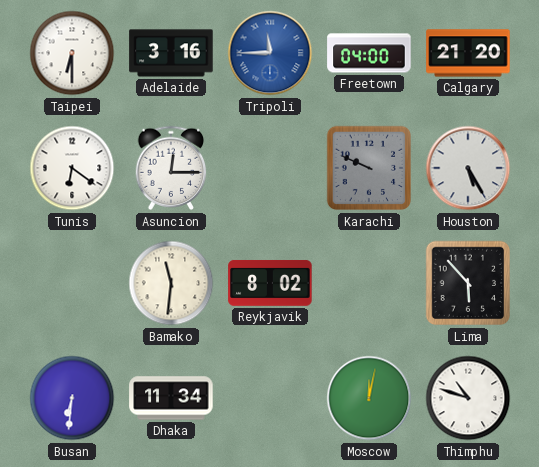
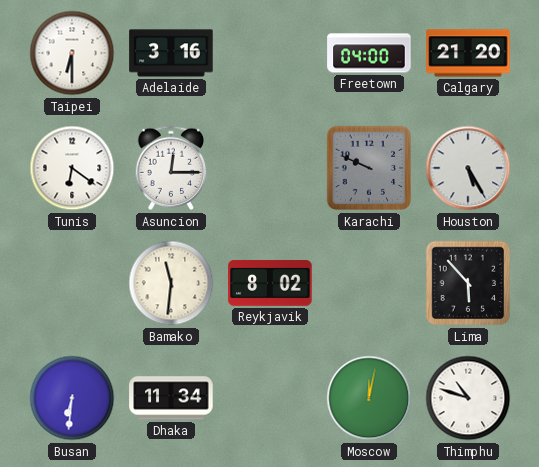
Tripoli: 11:45 -> none
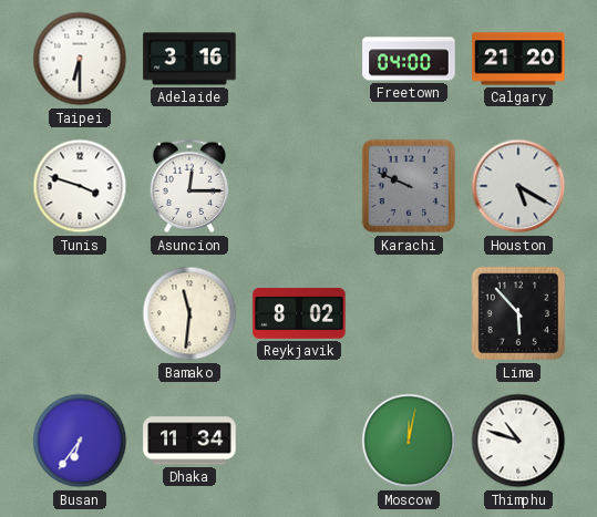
Tunis: 6:21 -> 3:48
Houston: 5:25 -> 5:20
Busan: 6:31 -> 6:36
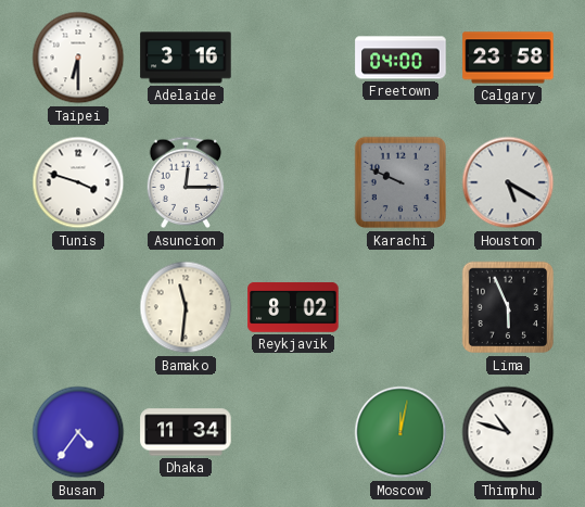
Calgary: 21:20 -> 23:58
Lima: 5:53 -> 5:56
Busan: 6:36 -> 4:36
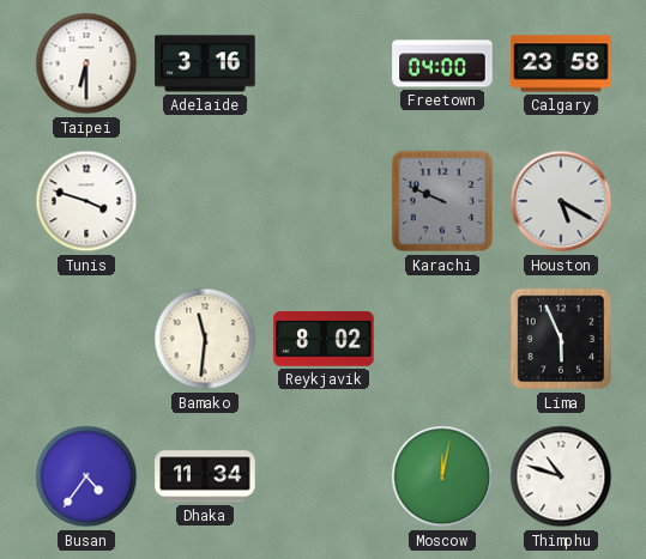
Asuncion: 12:15 -> none
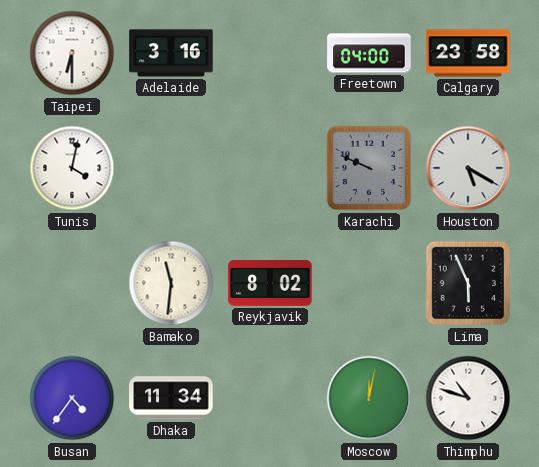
Tunis: 3:48 -> 4:02
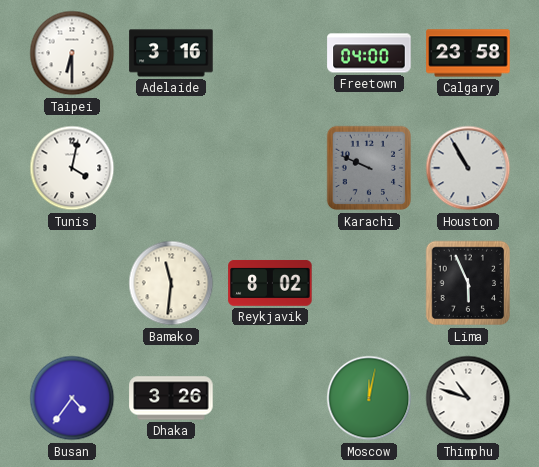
Houston: 5:20 -> 10:55
Dhaka: 11:34 -> 3:26
